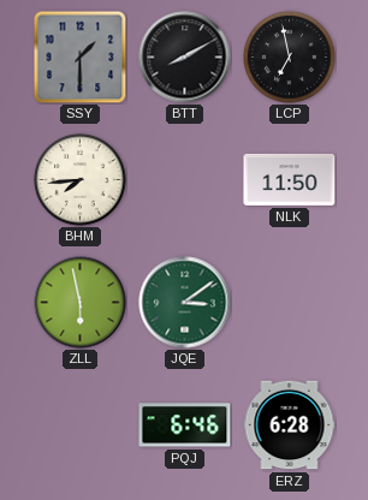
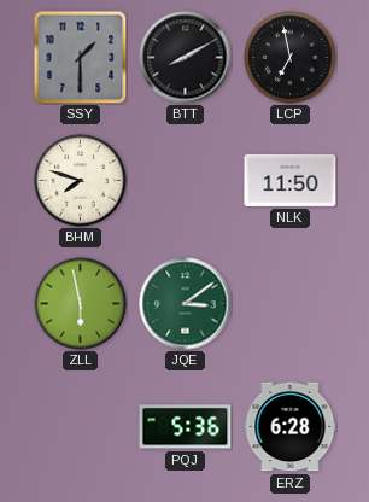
BHM: 7:44 -> 7:48
PQJ: 6:46 -> 5:36
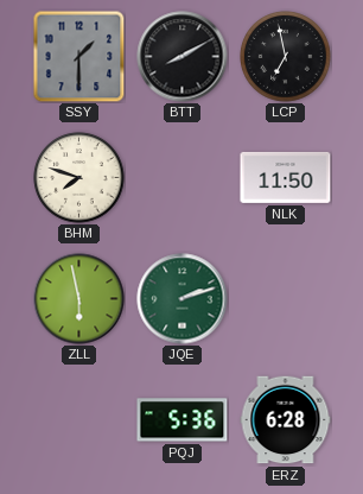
JQE: 3:09 -> 2:12
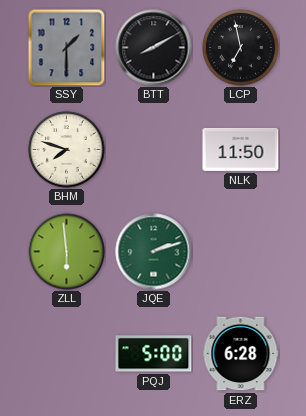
ZLL: 5:58 -> 5:59
PQJ: 5:36 -> 5:00
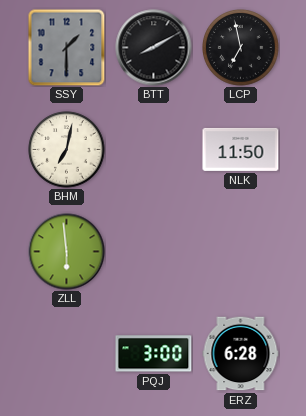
BHM: 7:48 -> 7:02
JQE: 2:12 -> none
PQJ: 5:00 -> 3:00
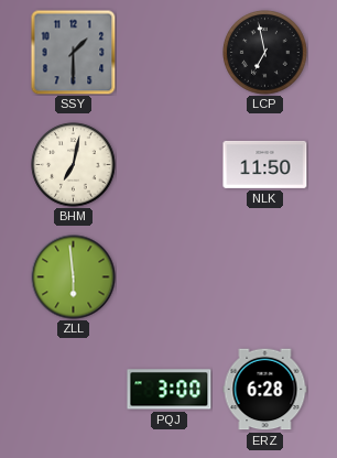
BTT: 8:10 -> none
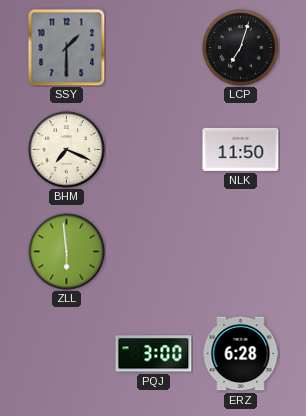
LCP: 6:58 -> 7:03
BHM: 7:02 -> 7:19
